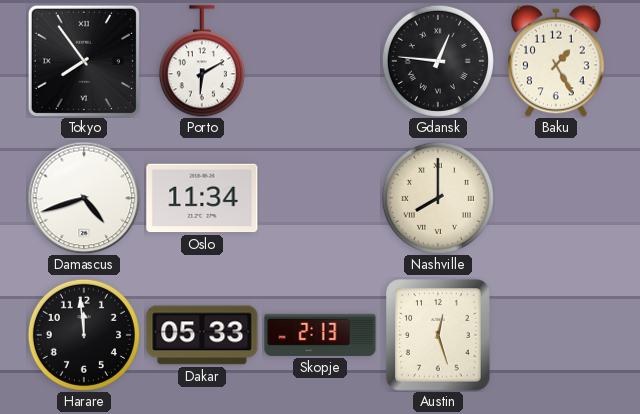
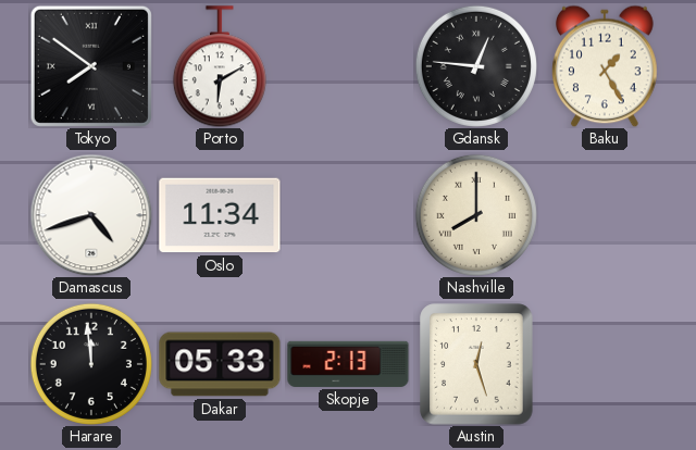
Tokyo: 7:54 -> 7:51
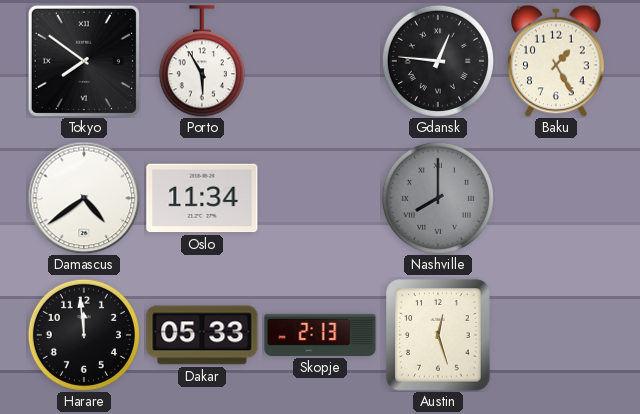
Porto: 6:10 -> 5:55
Damascus: 4:42 -> 4:39
Nashville dial: cream -> grey
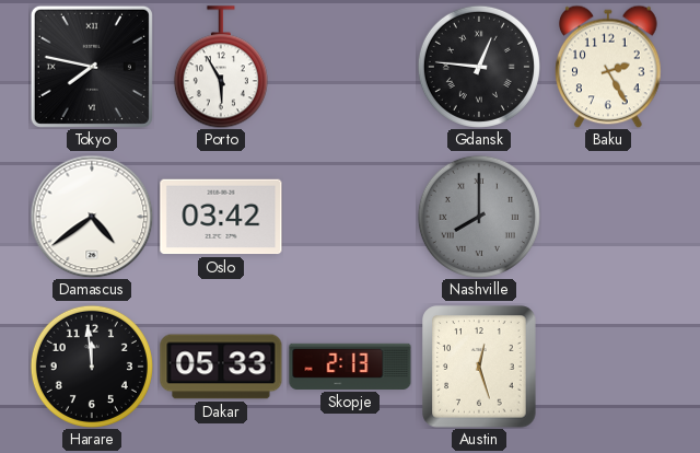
Tokyo: 7:51 -> 7:47
Baku: 1:25 -> 2:25
Oslo: 11:34 -> 03:42
